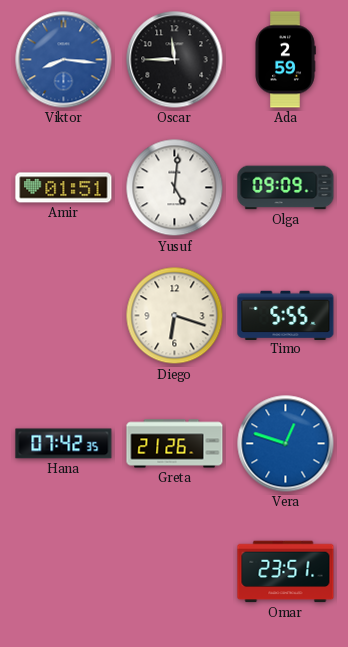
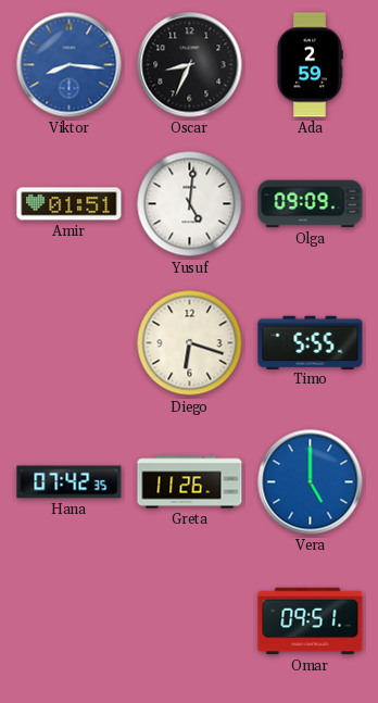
Oscar: 11:45 -> 8:34
Greta: 21:26 -> 11:26
Vera: 12:48 -> 5:00
Omar: 23:51 -> 09:51
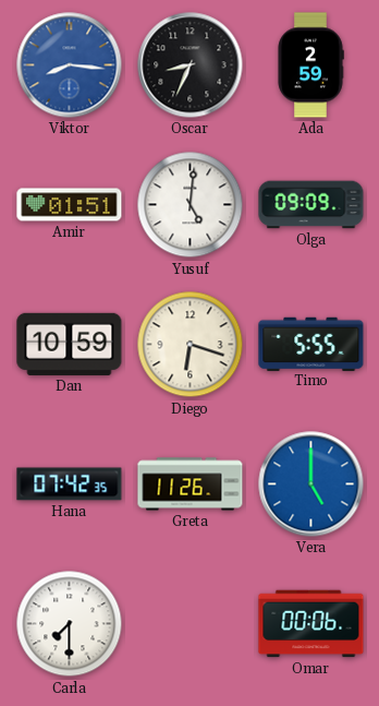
Dan: none -> 10:59
Carla: none -> 7:30
Omar: 09:51 -> 00:06
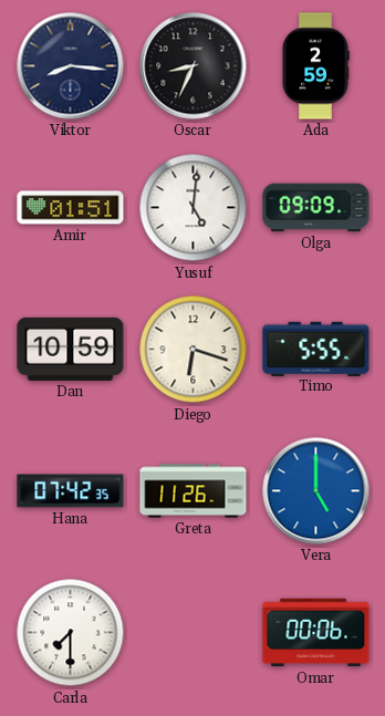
Viktor dial: blue -> navy
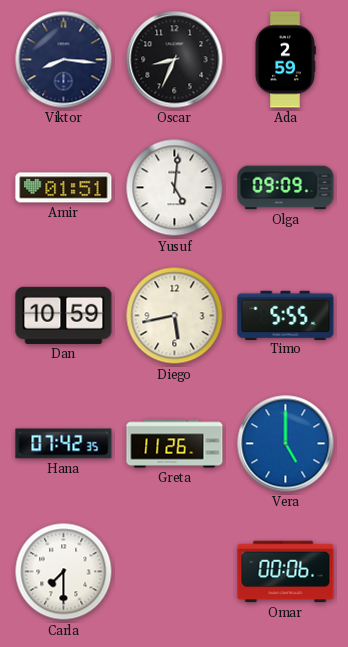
Diego: 6:18 -> 5:43
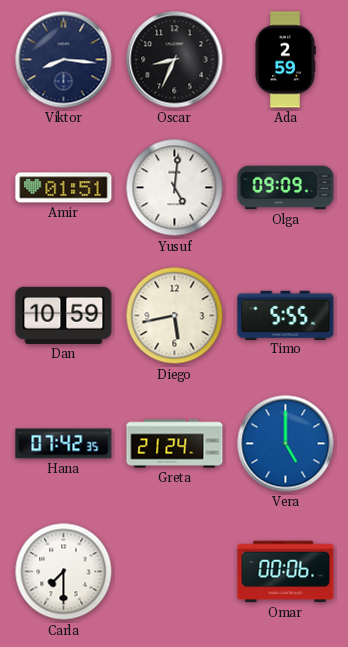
Greta: 11:26 -> 21:24
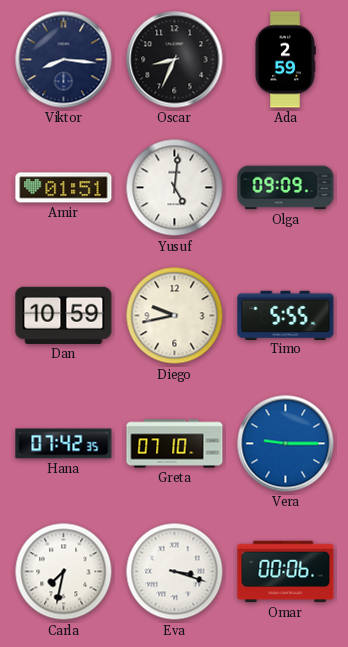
Diego: 5:43 -> 9:43
Greta: 21:24 -> 07:10
Vera: 5:00 -> 9:15
Carla: 7:30 -> 7:32
Eva: none -> 3:18
